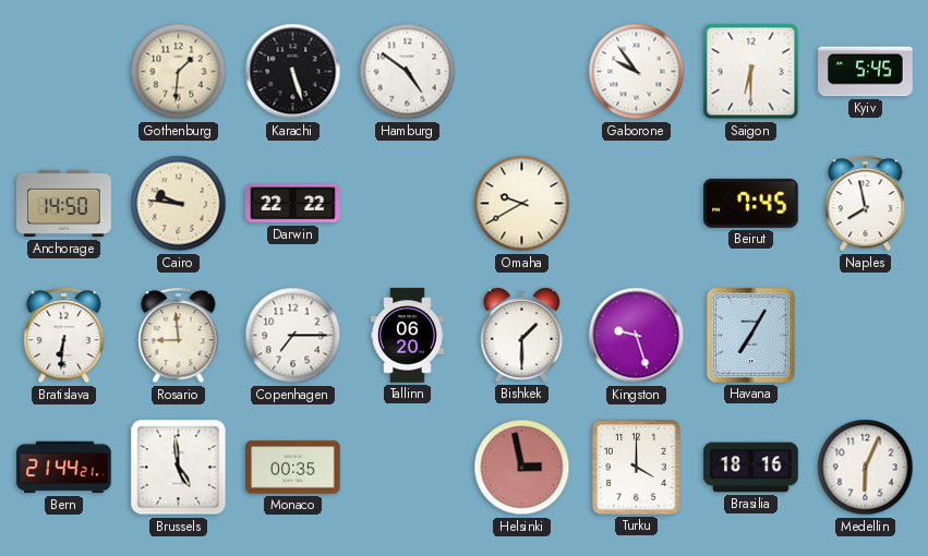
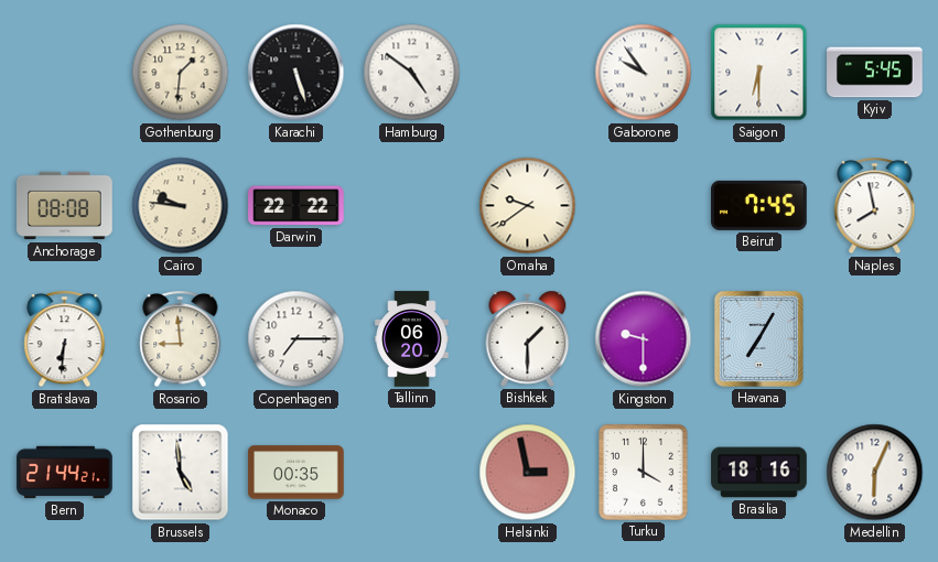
Anchorage: 14:50 -> 08:08
Omaha: 9:40 -> 9:39
Kingston: 9:27 -> 9:30
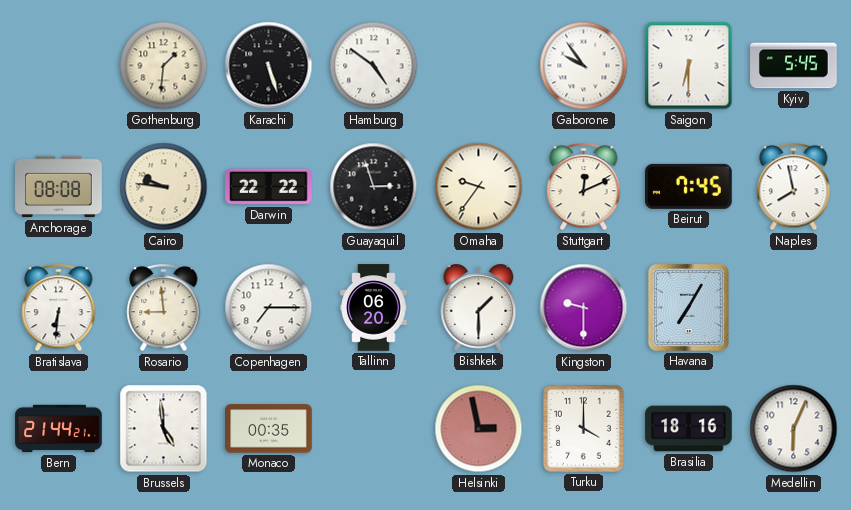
Guayaquil: none -> 2:57
Omaha: 9:39 -> 9:36
Stuttgart: none -> 12:11
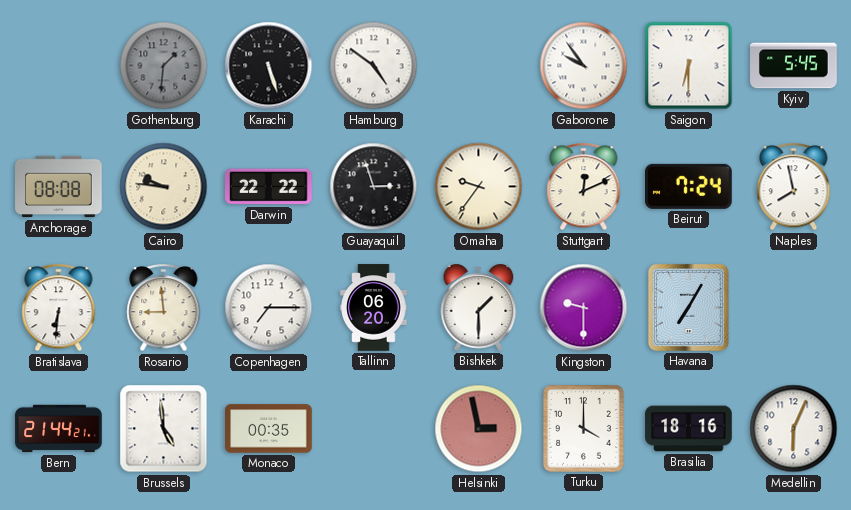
Gothenburg dial: cream -> grey
Beirut: 7:45 -> 7:24
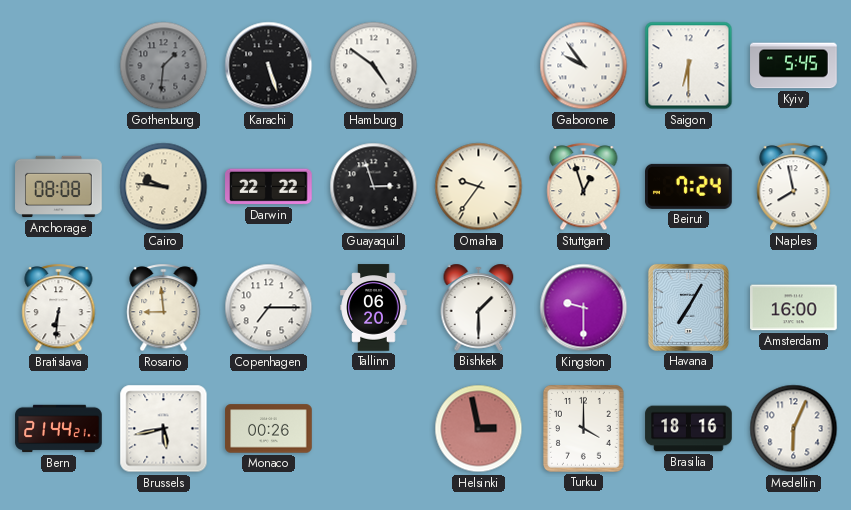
Stuttgart: 12:11 -> 12:57
Amsterdam: none -> 16:00
Brussels: 4:59 -> 5:43
Monaco: 00:35 -> 00:26
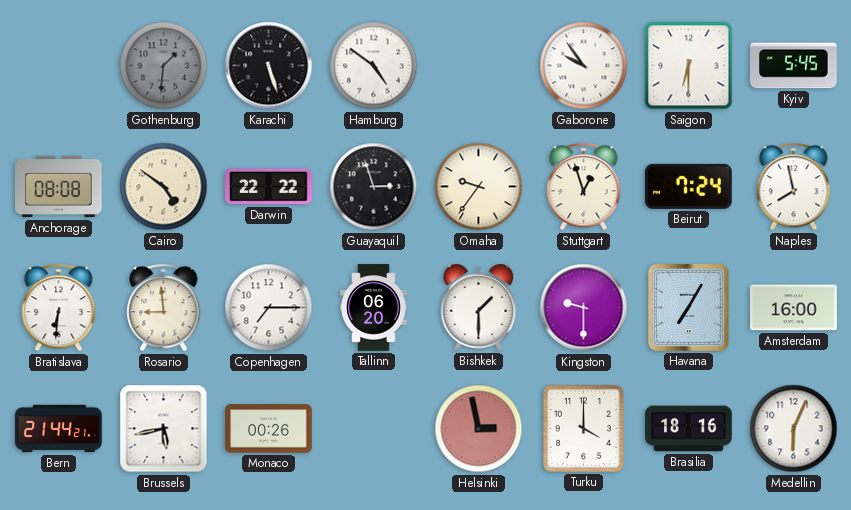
Cairo: 9:46 -> 4:51
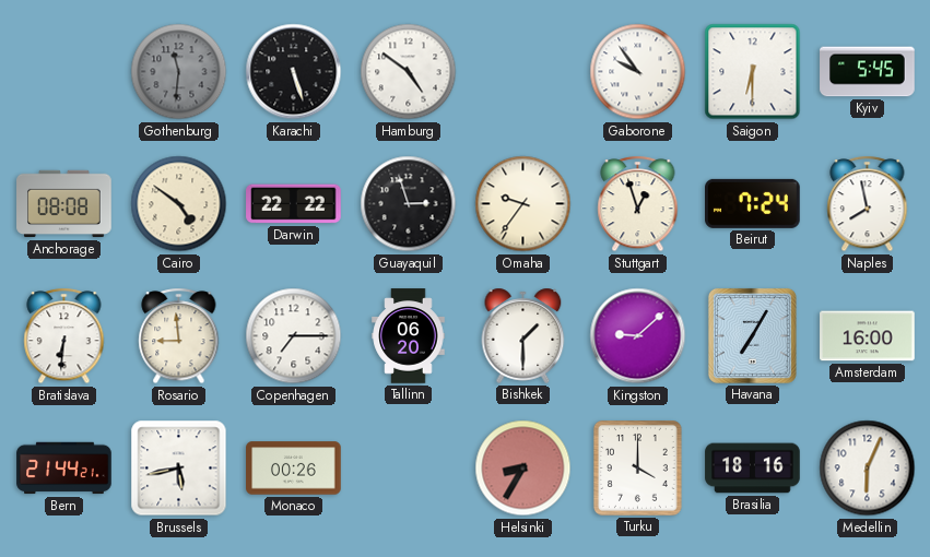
Gothenburg: 1:31 -> 11:31
Kingston: 9:30 -> 9:08
Helsinki: 2:58 -> 8:35
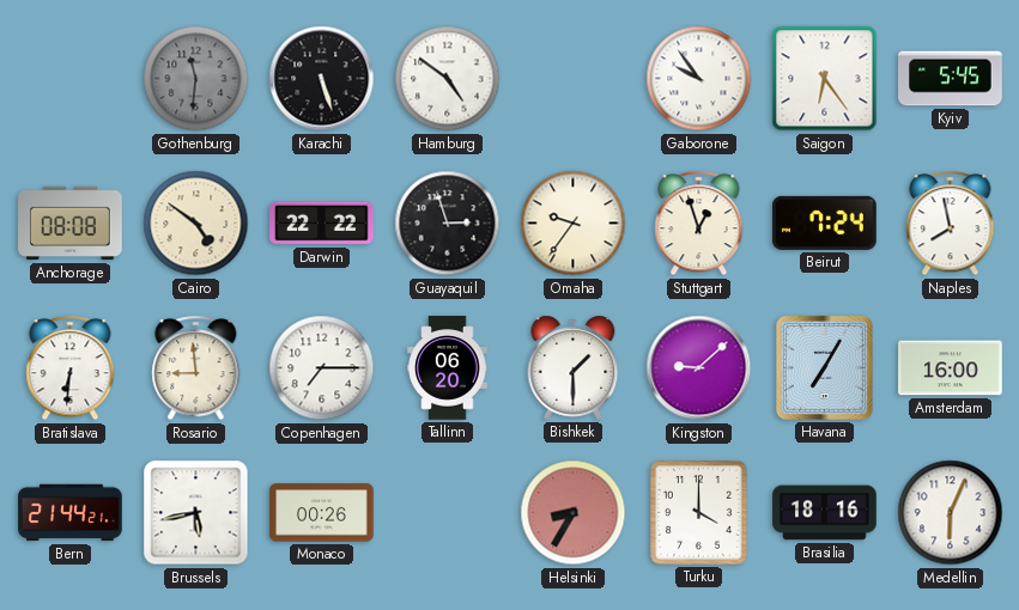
Saigon: 6:30 -> 6:24
